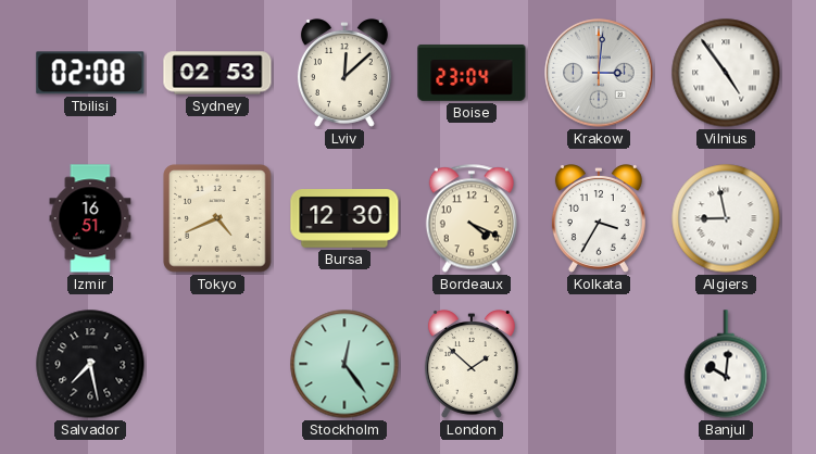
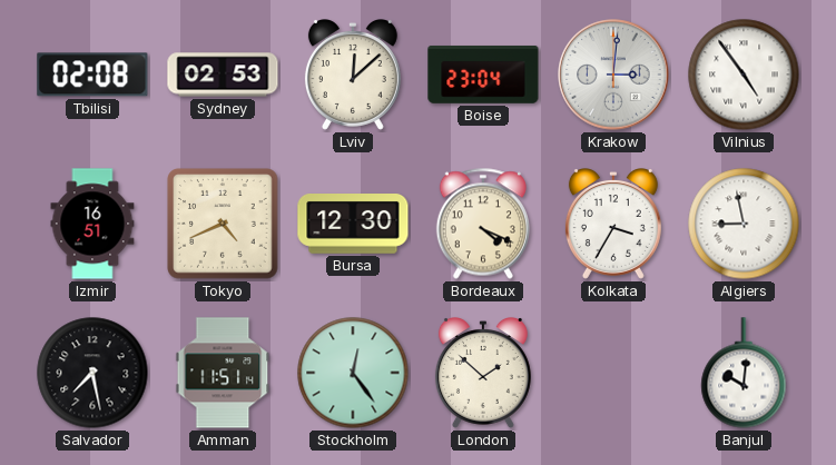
Amman: none -> 11:51
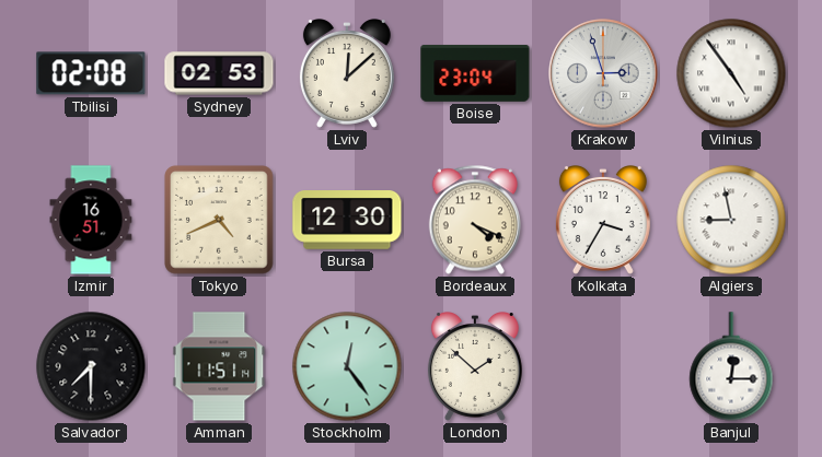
Krakow: 3:01 -> 2:57
Salvador: 7:28 -> 7:30
Banjul: 10:01 -> 12:15
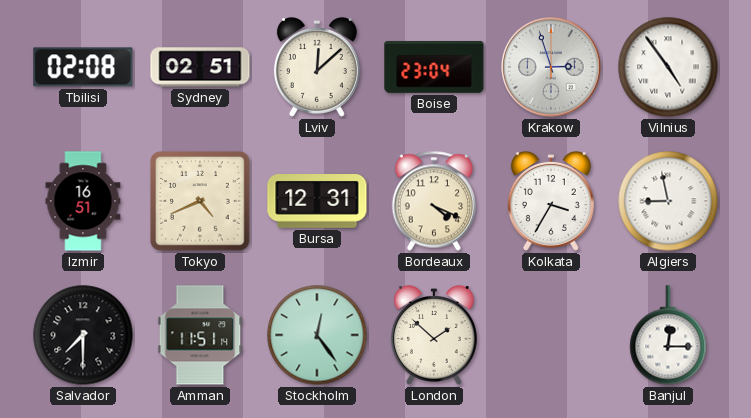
Sydney: 02:53 -> 02:51
Bursa: 12:30 -> 12:31
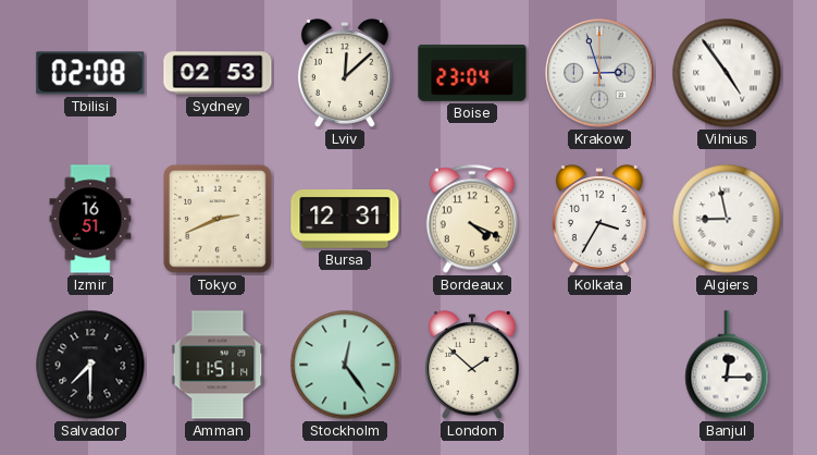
Sydney: 02:51 -> 02:53
Tokyo: 4:41 -> 2:41
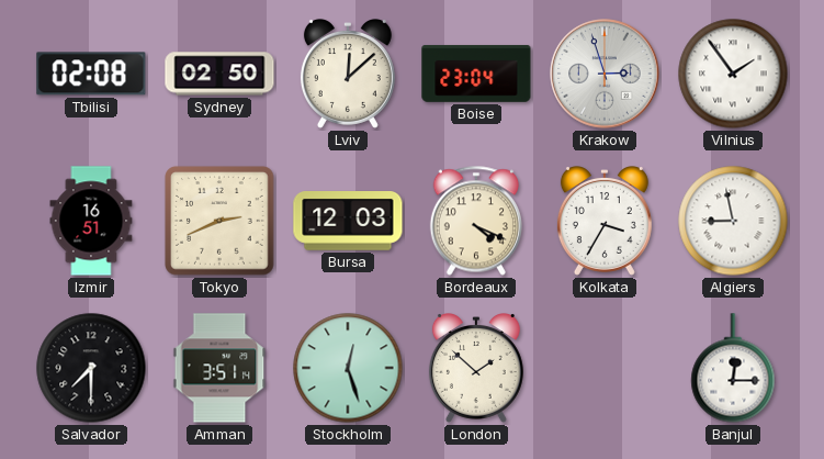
Sydney: 02:53 -> 02:50
Vilnius: 4:54 -> 1:54
Bursa: 12:31 -> 12:03
Amman: 11:51 -> 3:51
Stockholm: 12:24 -> 12:27
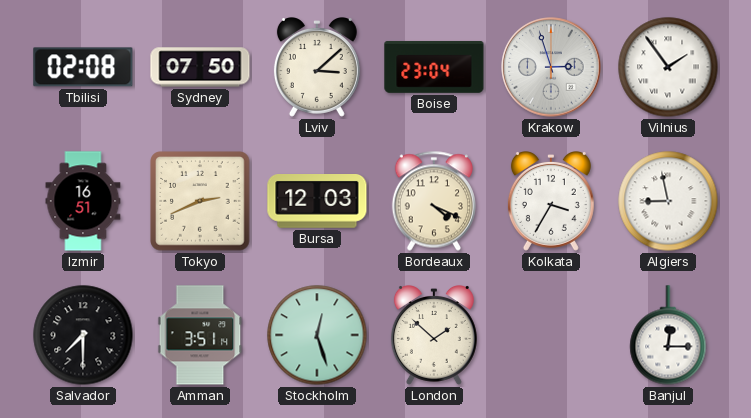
Sydney: 02:50 -> 07:50
Lviv: 12:08 -> 3:08
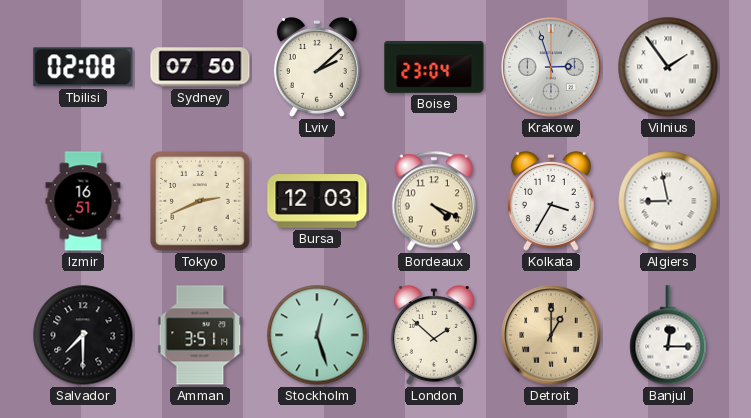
Lviv: 3:08 -> 2:08
Detroit: none -> 1:00
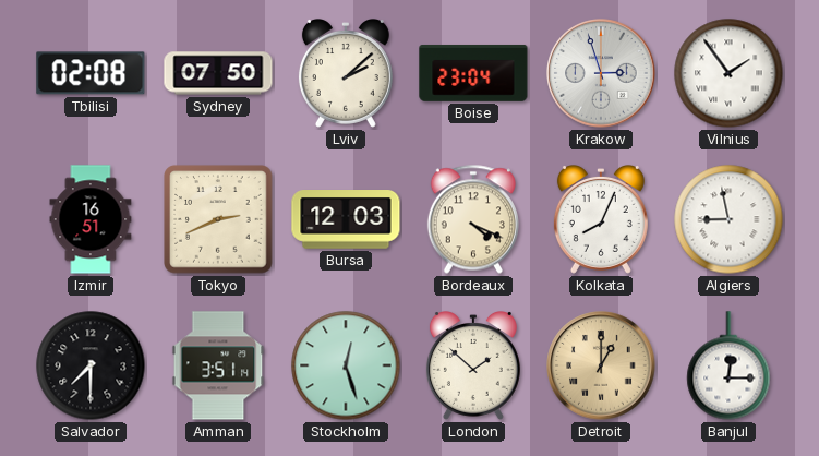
Kolkata: 3:35 -> 8:04
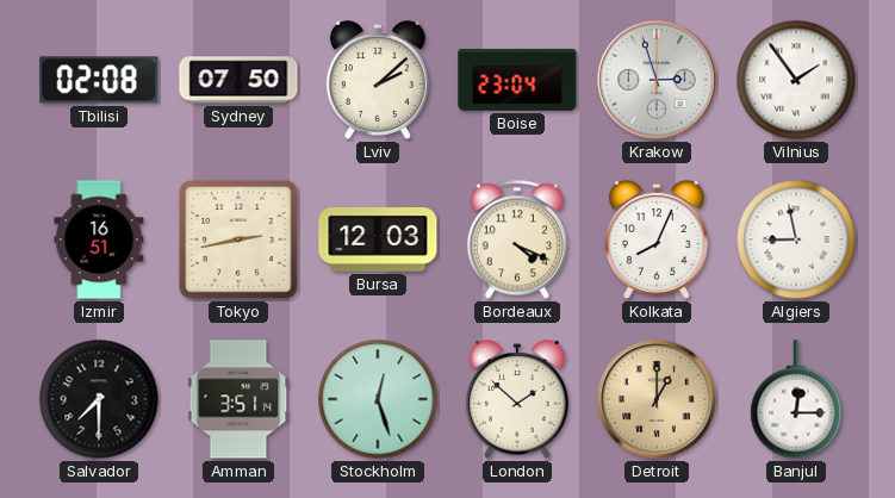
Tokyo: 2:41 -> 2:43
